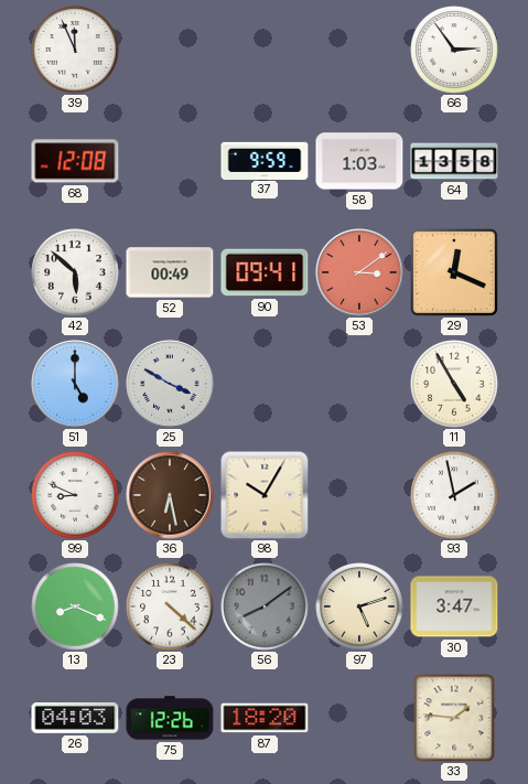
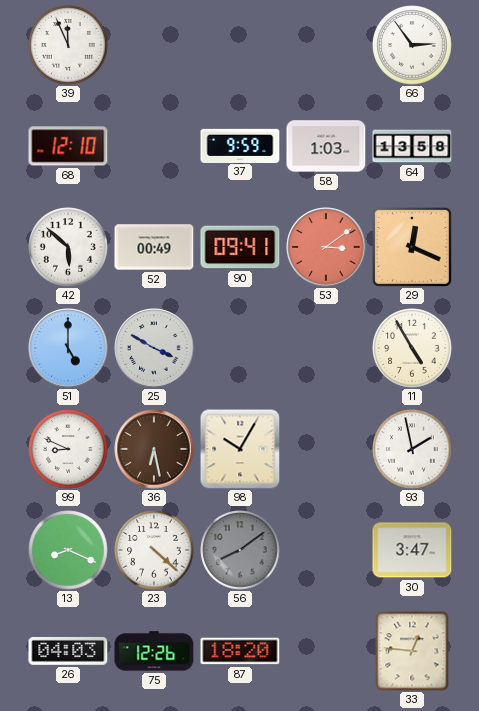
68: 12:08 -> 12:10
97: 5:12 -> none
33: 1:46 -> 12:46
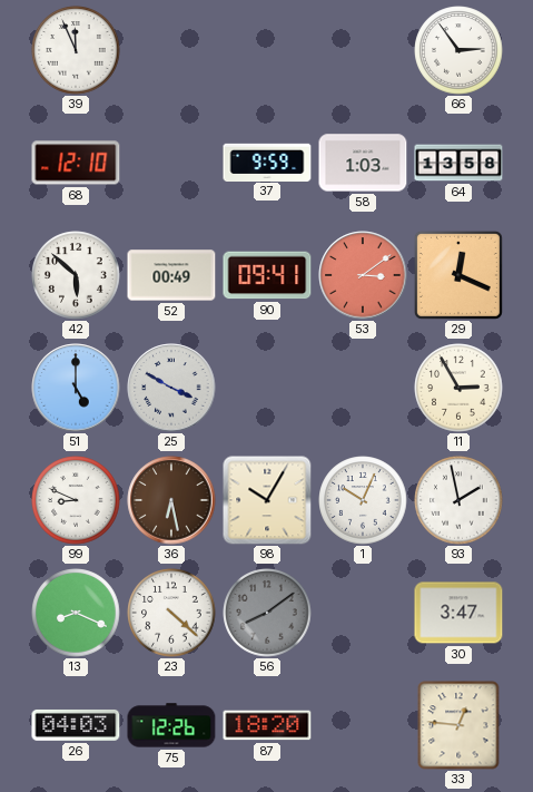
11: 4:55 -> 2:55
1: none -> 10:04
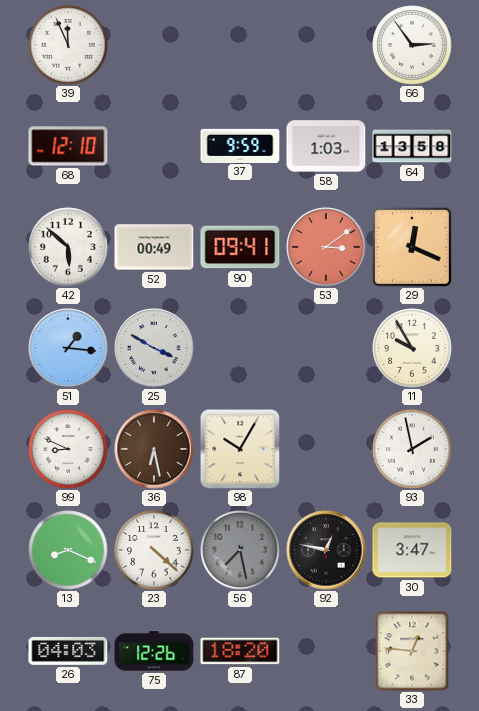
51: 5:00 -> 1:16
11: 2:55 -> 9:55
1: 10:04 -> none
56: 8:09 -> 7:28
92: none -> 12:47
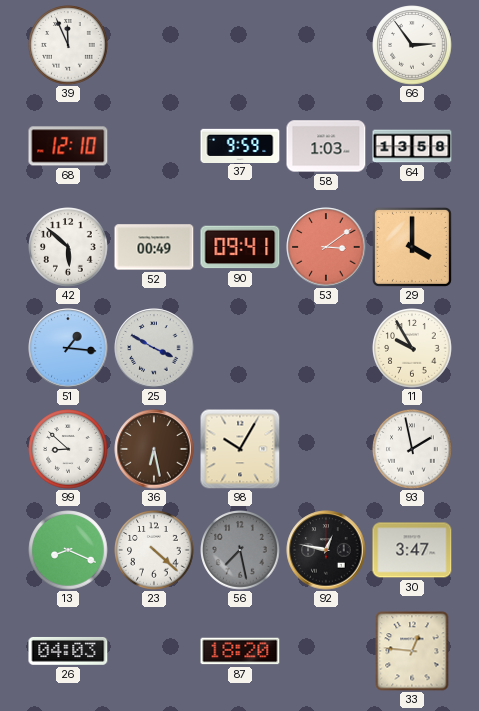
29: 12:19 -> 4:00
99: 8:49 -> 8:52
75: 12:26 -> none
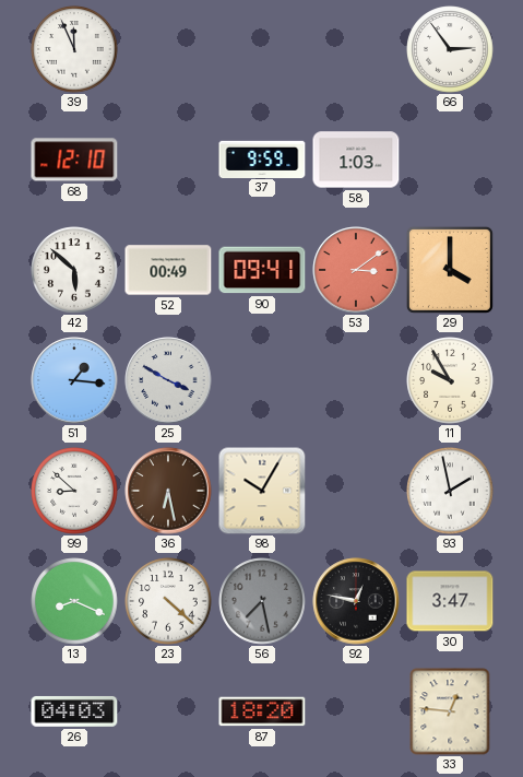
64: 13:58 -> none
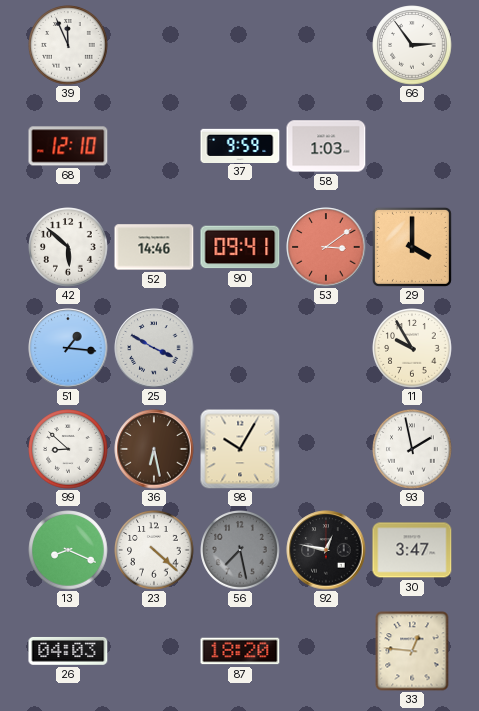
52: 00:49 -> 14:46
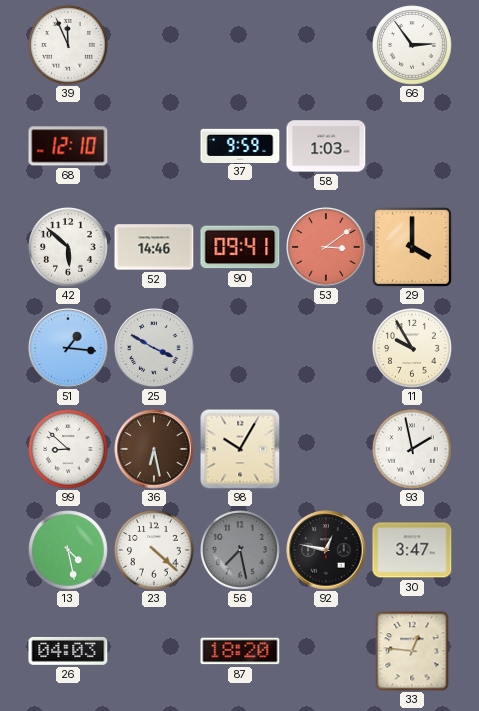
13: 8:19 -> 4:28
